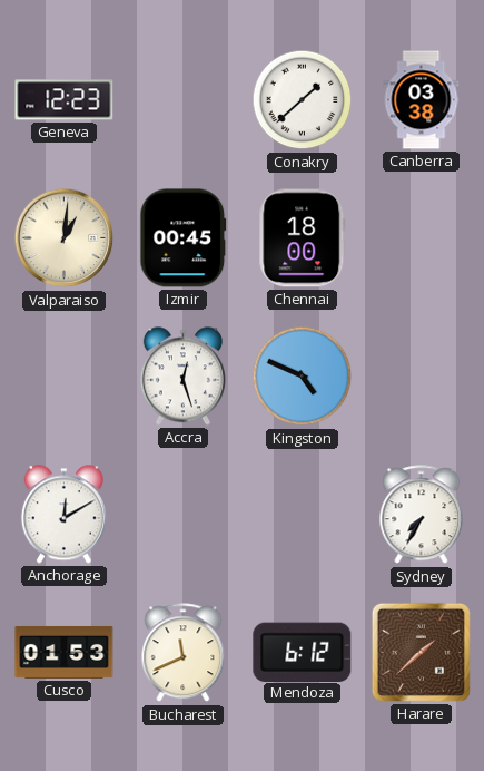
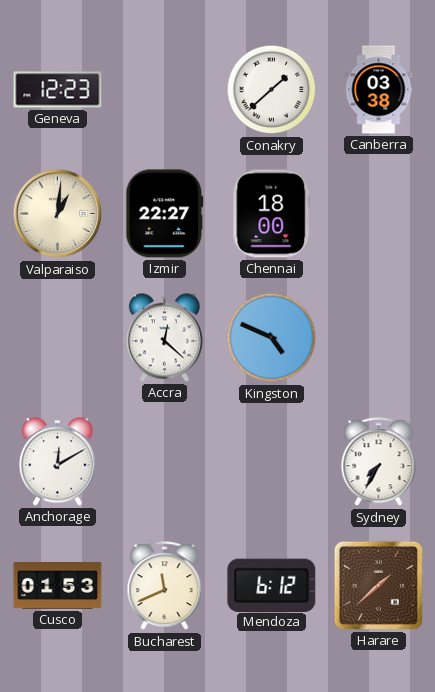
Izmir: 00:45 -> 22:27
Accra: 12:27 -> 12:22
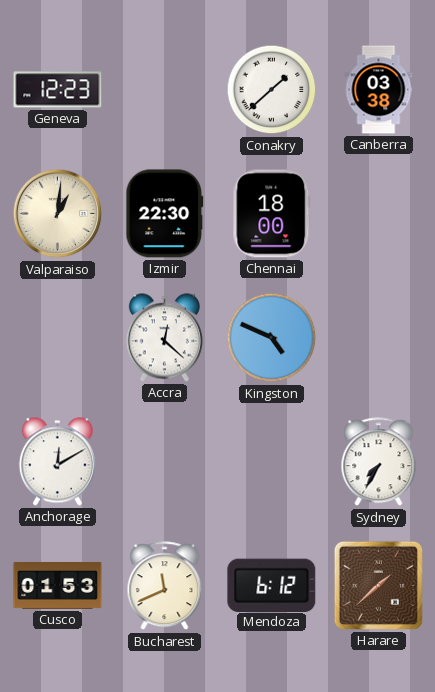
Izmir: 22:27 -> 22:30
